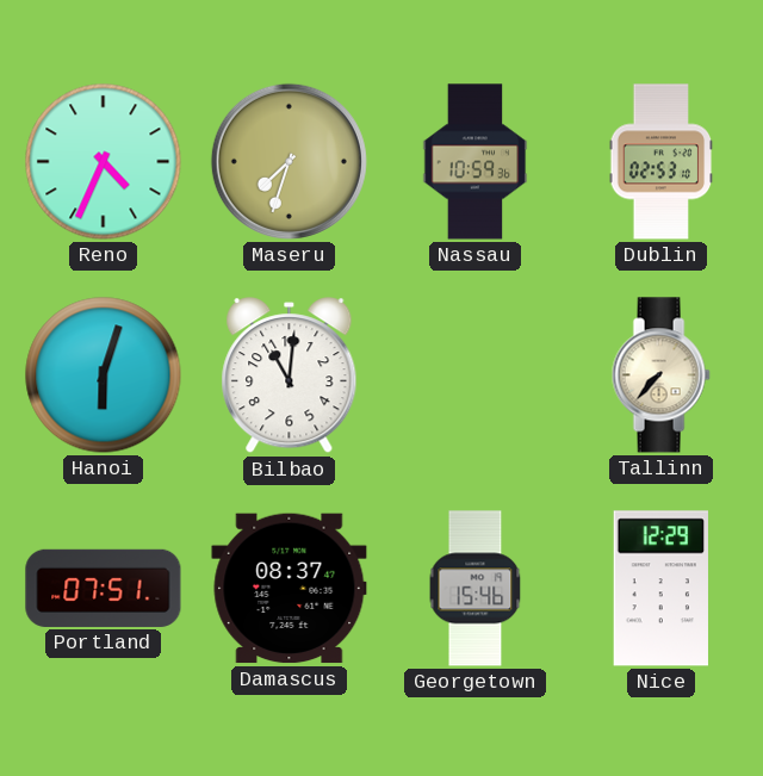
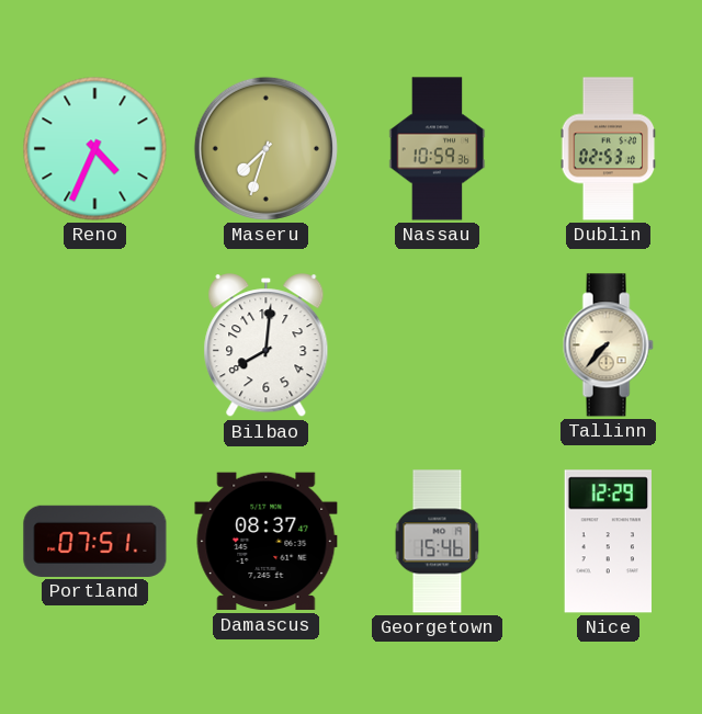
Hanoi: 6:03 -> none
Bilbao: 11:01 -> 8:01
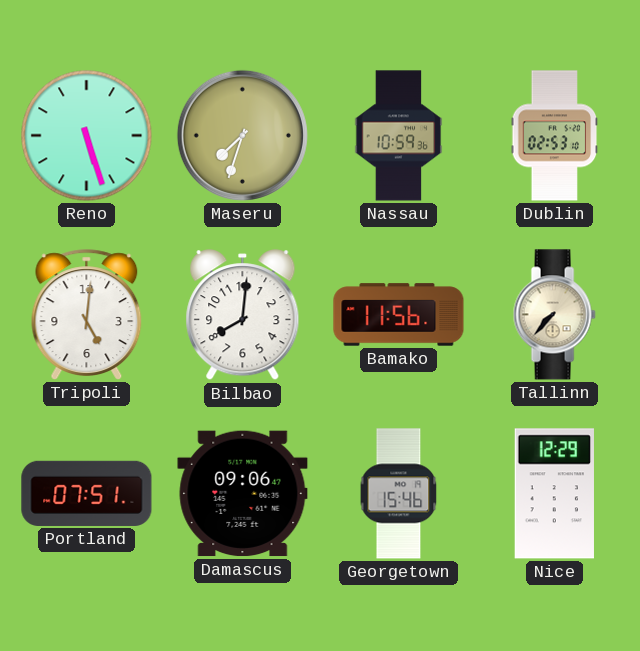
Reno: 4:34 -> 5:27
Tripoli: none -> 5:01
Bamako: none -> 11:56
Damascus: 08:37 -> 09:06
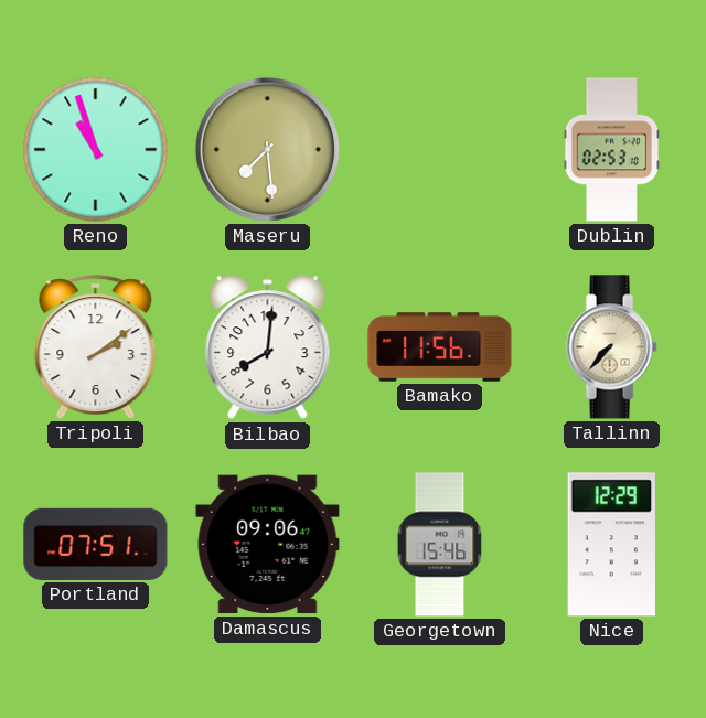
Reno: 5:27 -> 10:57
Maseru: 7:33 -> 7:29
Nassau: 10:59 -> none
Tripoli: 5:01 -> 2:09
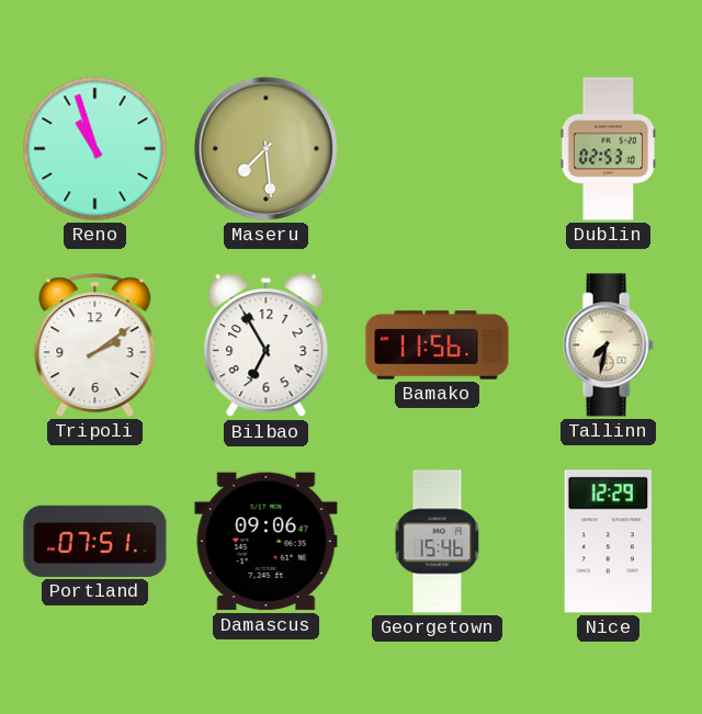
Bilbao: 8:01 -> 6:55
Tallinn: 7:37 -> 7:32
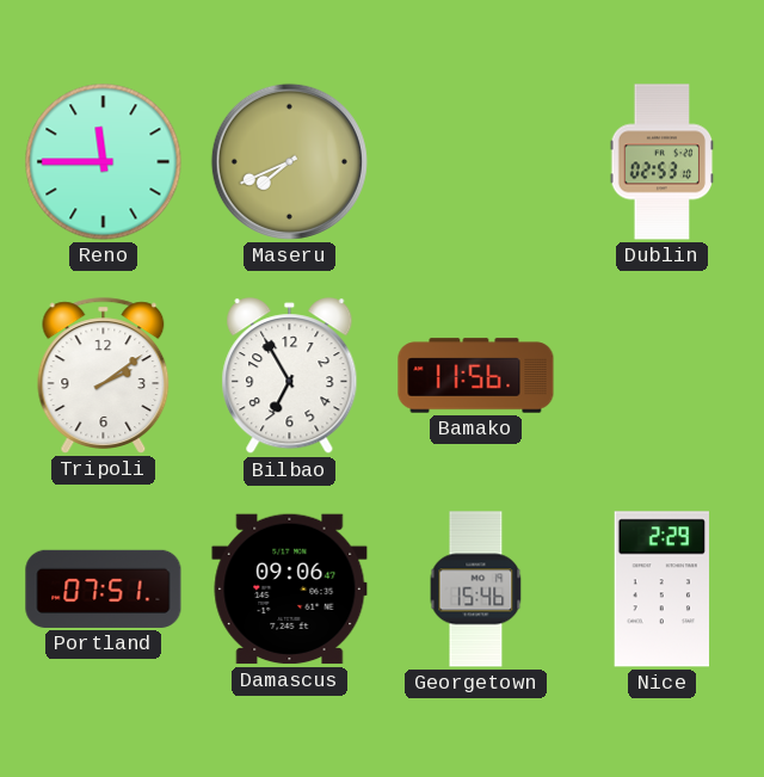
Reno: 10:57 -> 11:45
Maseru: 7:29 -> 7:41
Tallinn: 7:32 -> none
Nice: 12:29 -> 2:29
